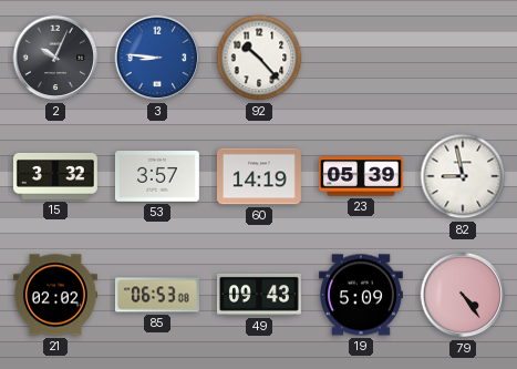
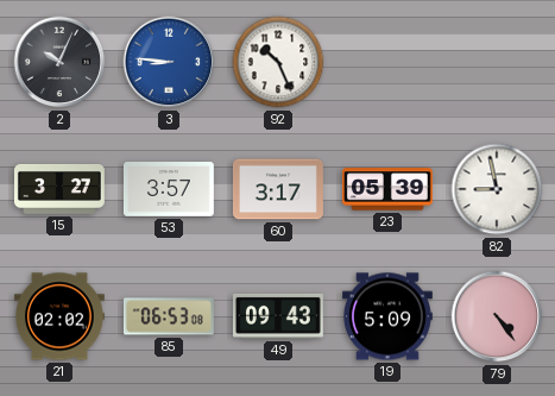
92: 10:23 -> 10:26
15: 3:32 -> 3:27
60: 14:19 -> 3:17
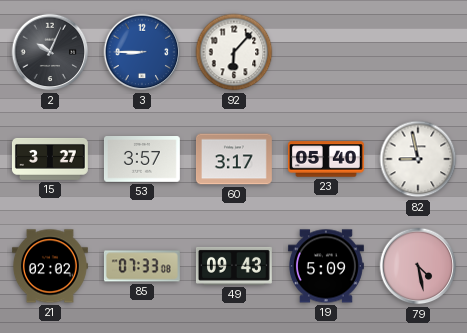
3: 8:46 -> 8:45
92: 10:26 -> 6:07
23: 05:39 -> 05:40
85: 06:53 -> 07:33
79: 4:24 -> 4:28
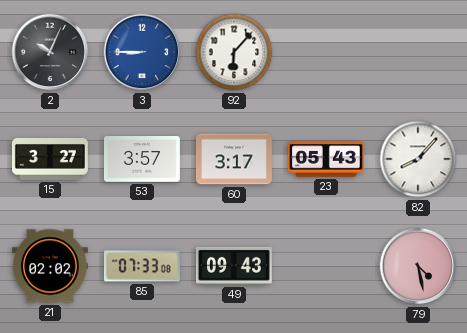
23: 05:40 -> 05:43
82: 8:58 -> 8:07
19: 5:09 -> none
